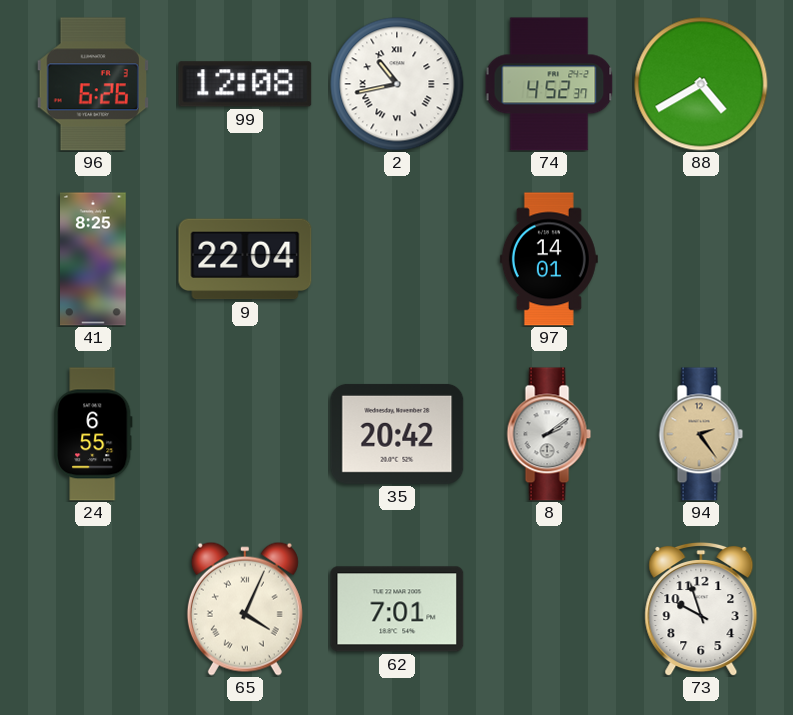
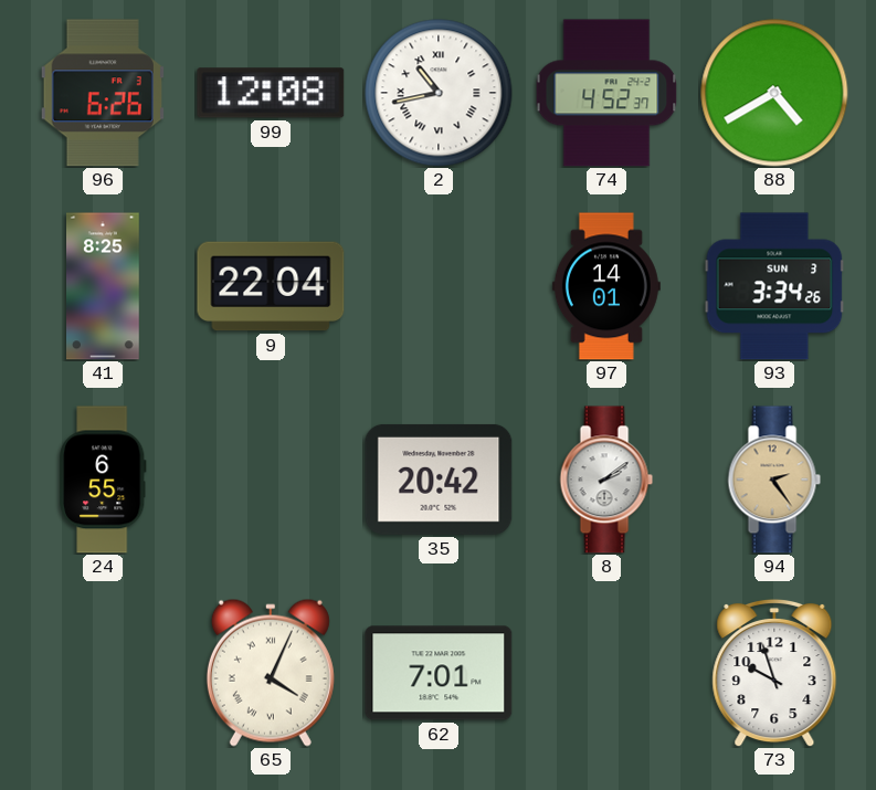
93: none -> 3:34
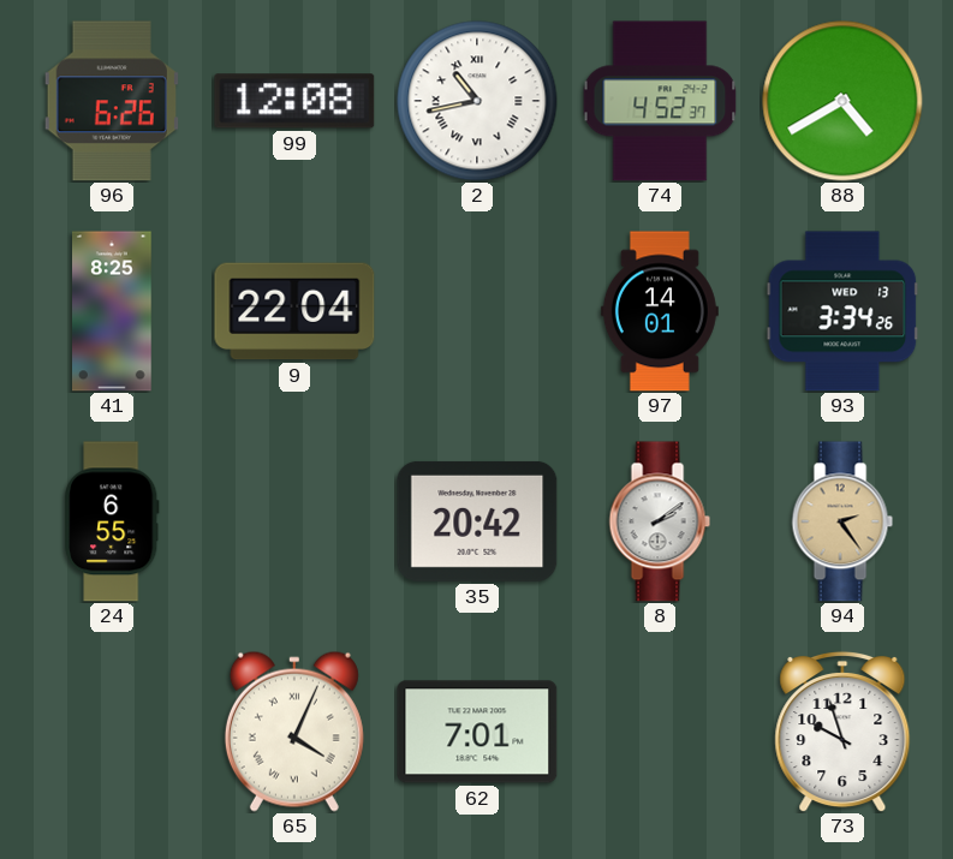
93 date: SUN 3 -> WED 13
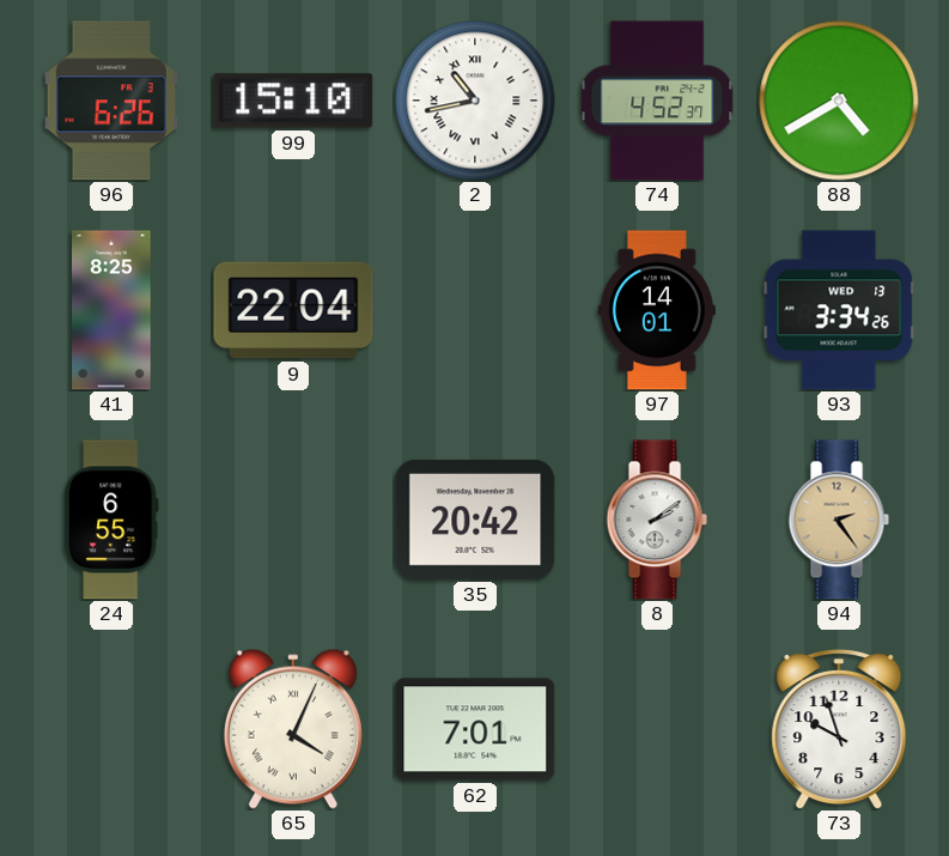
99: 12:08 -> 15:10
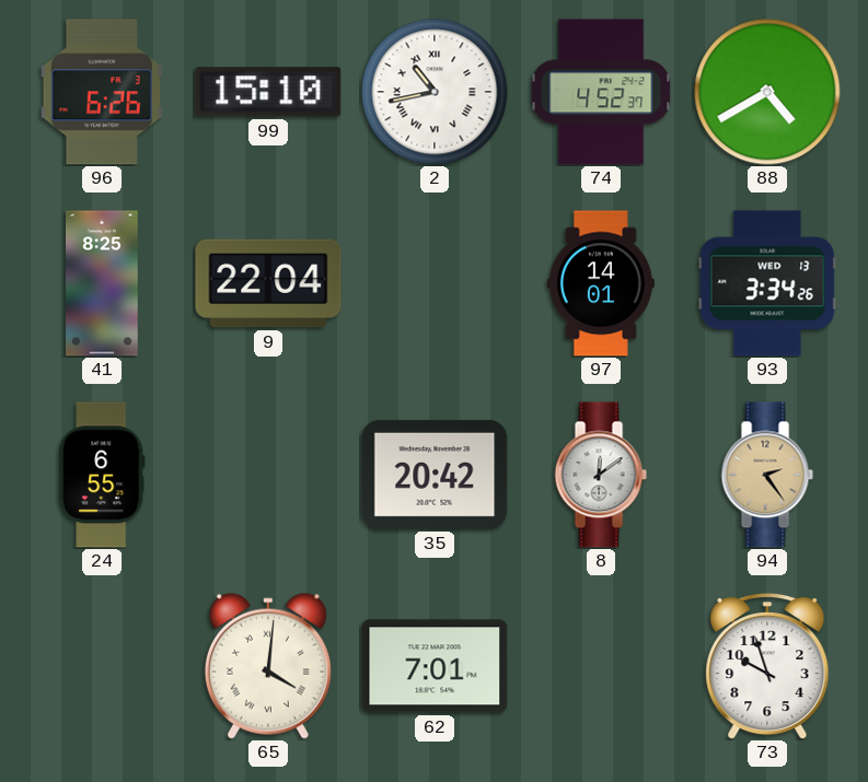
8: 2:09 -> 12:09
65: 4:04 -> 4:01
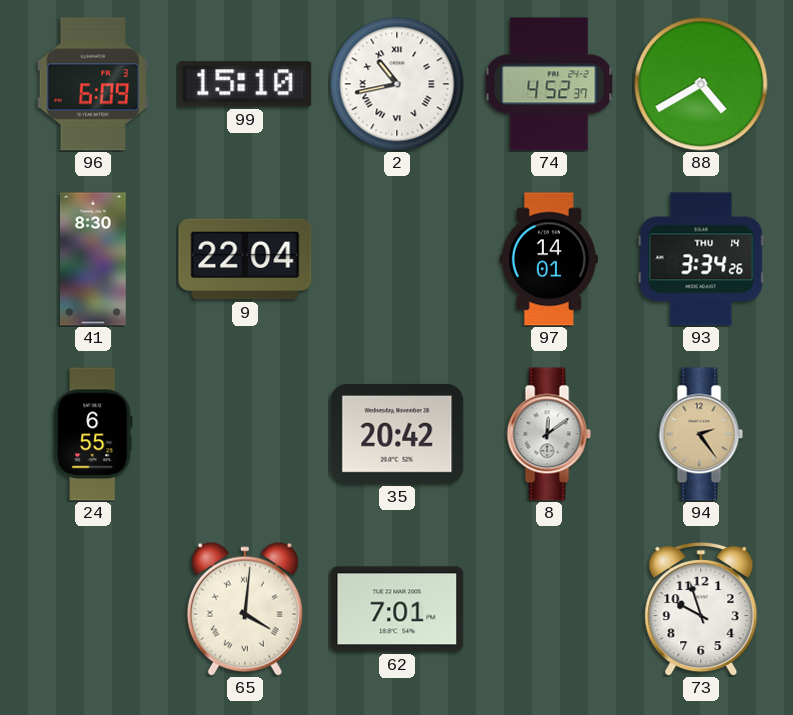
96: 6:26 -> 6:09
41: 8:25 -> 8:30
93 date: WED 13 -> THU 14
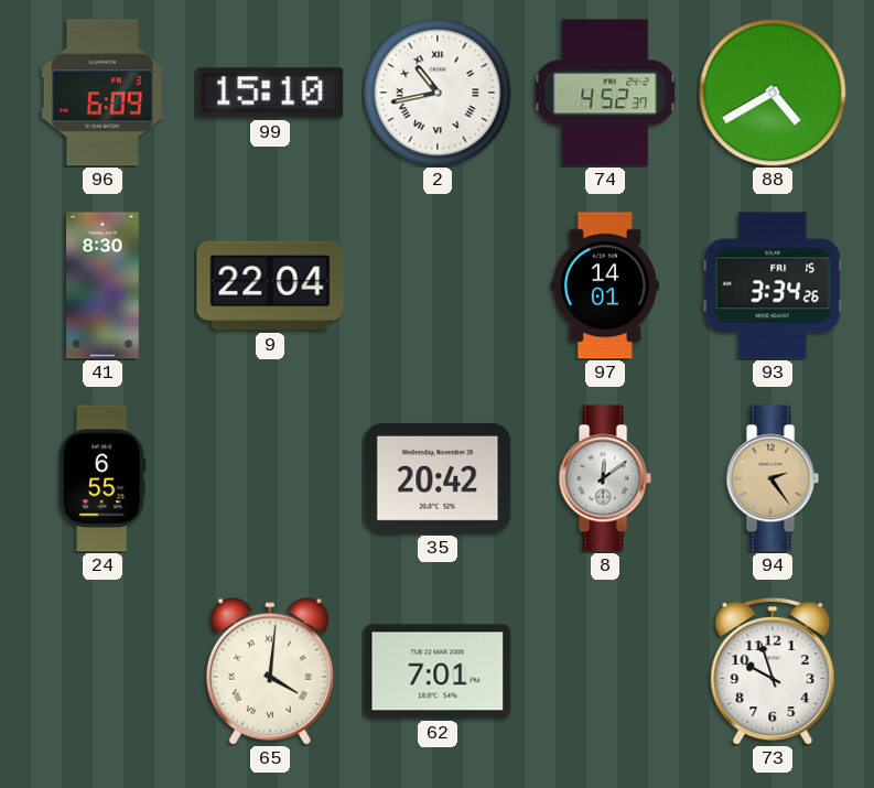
93 date: THU 14 -> FRI 15
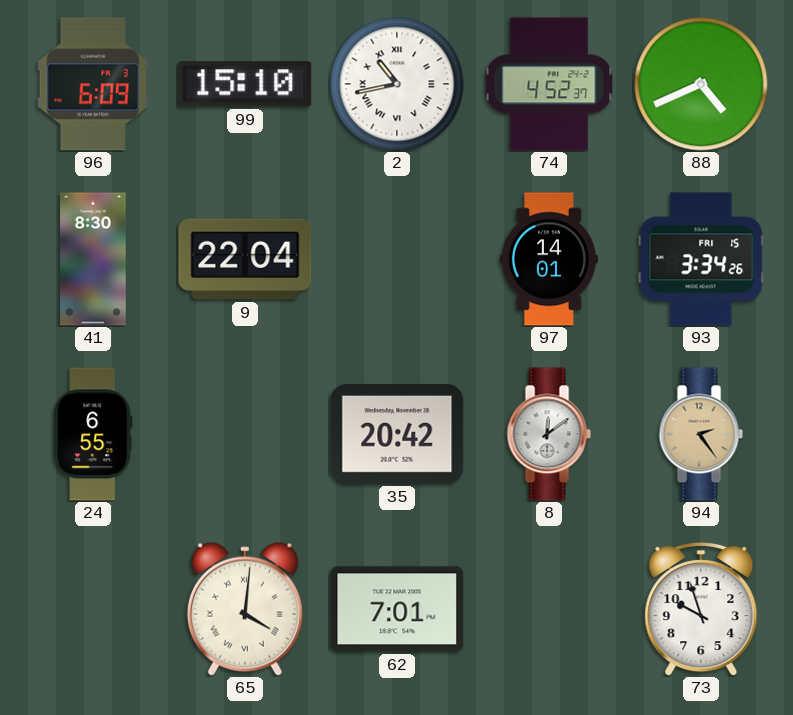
88: 4:40 -> 4:41
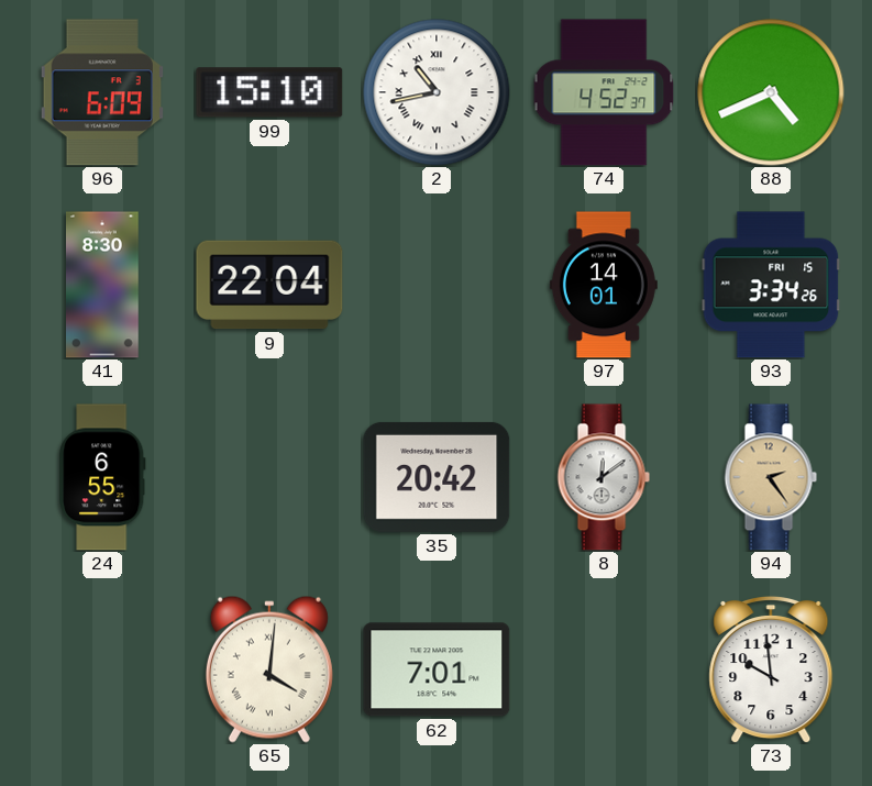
73: 9:57 -> 9:59
